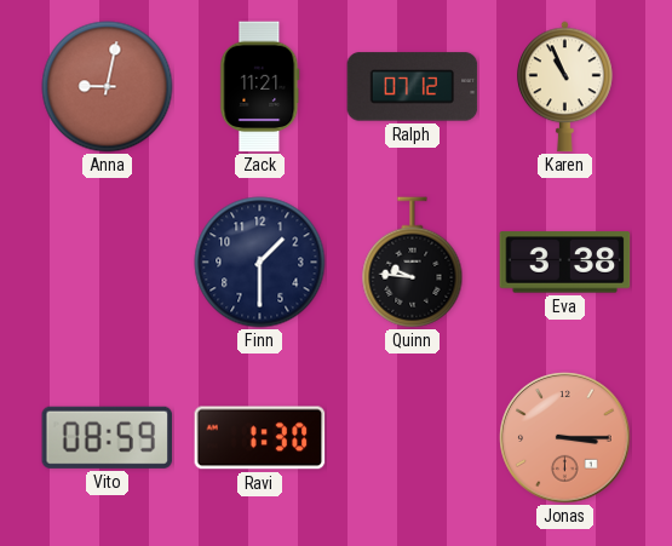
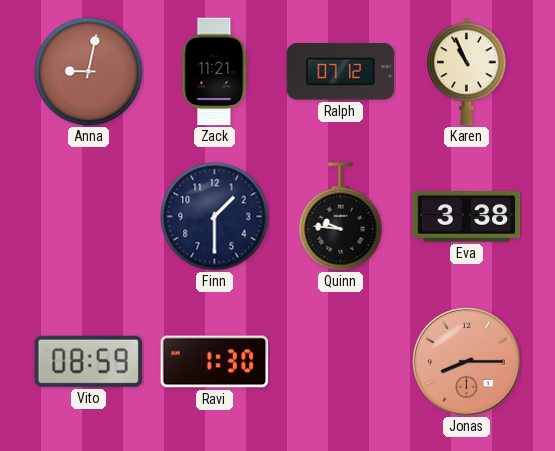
Jonas: 3:15 -> 8:15
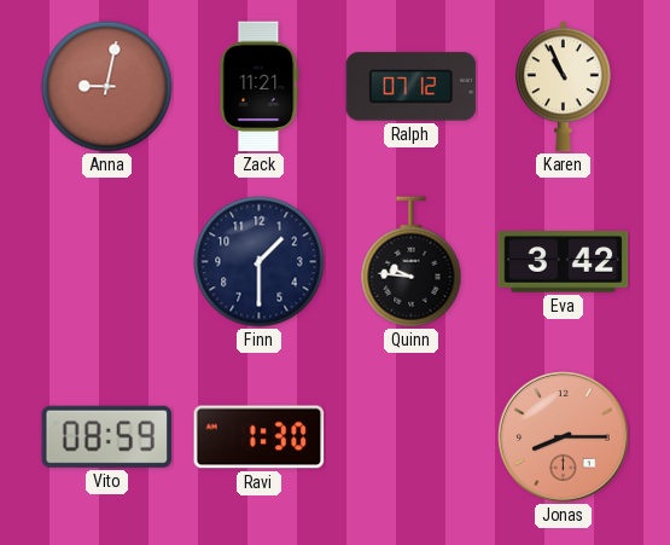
Eva: 3:38 -> 3:42
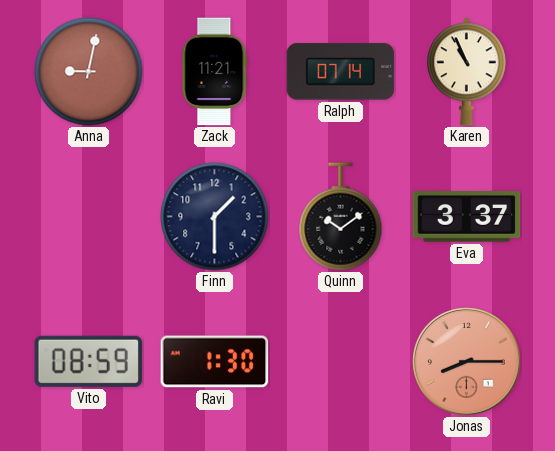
Ralph: 07:12 -> 07:14
Quinn: 9:46 -> 10:09
Eva: 3:42 -> 3:37
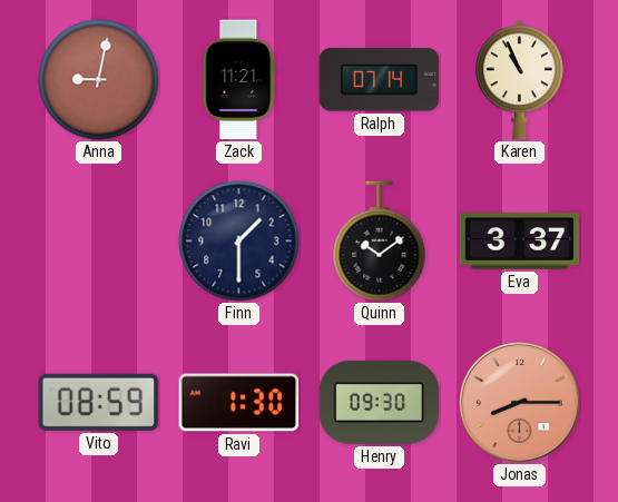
Henry: none -> 09:30
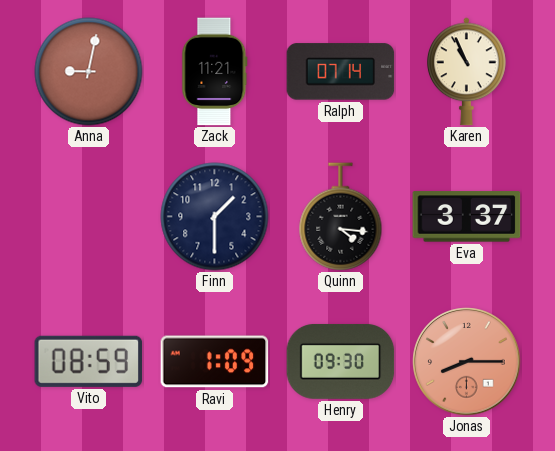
Quinn: 10:09 -> 4:16
Ravi: 1:30 -> 1:09
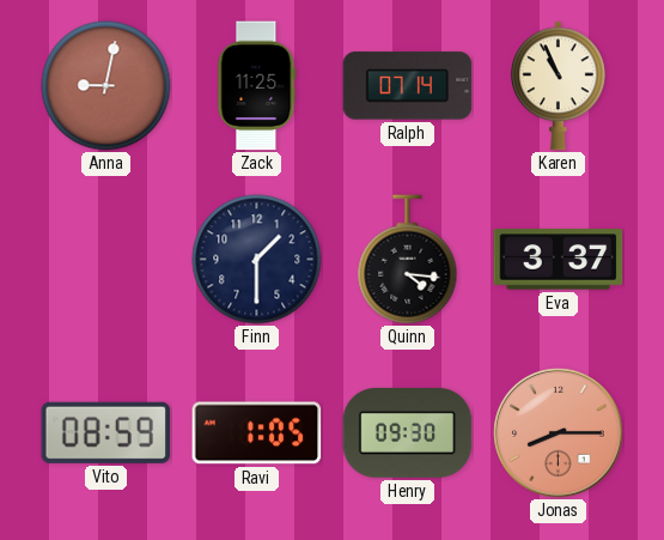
Zack: 11:21 -> 11:25
Ravi: 1:09 -> 1:05
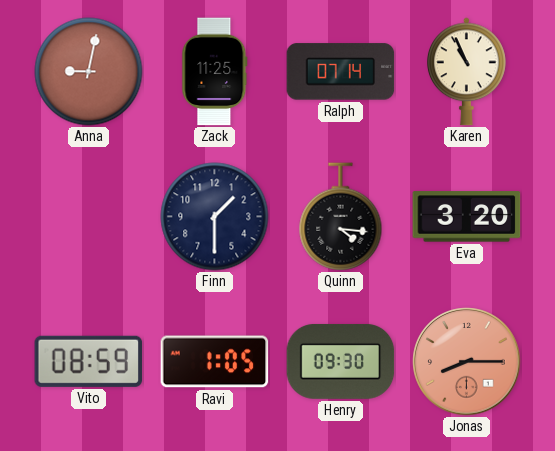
Eva: 3:37 -> 3:20
